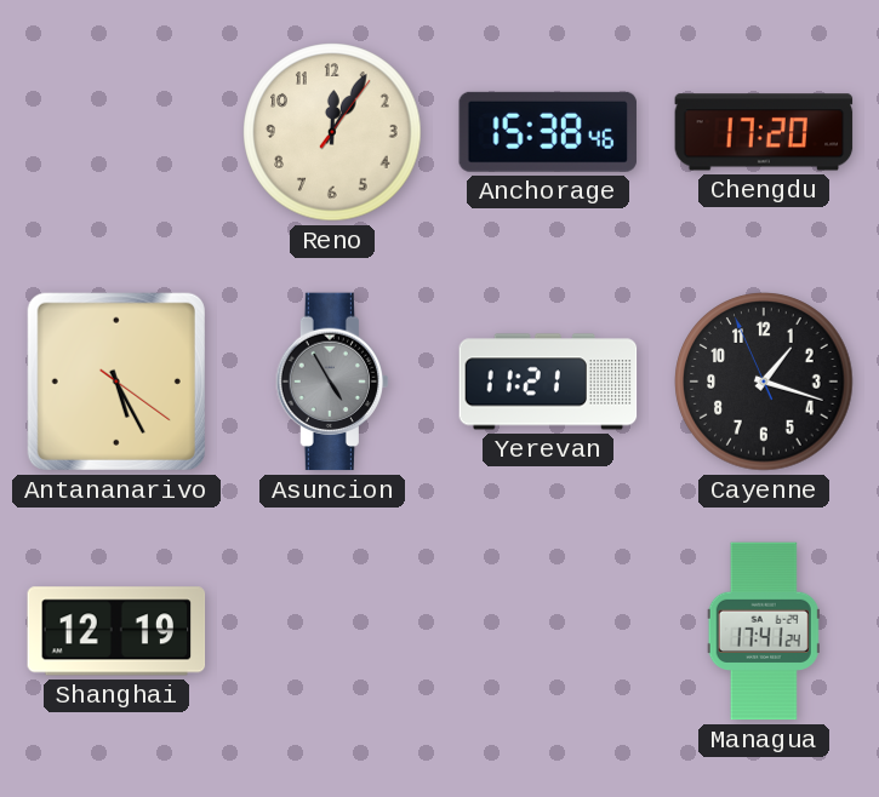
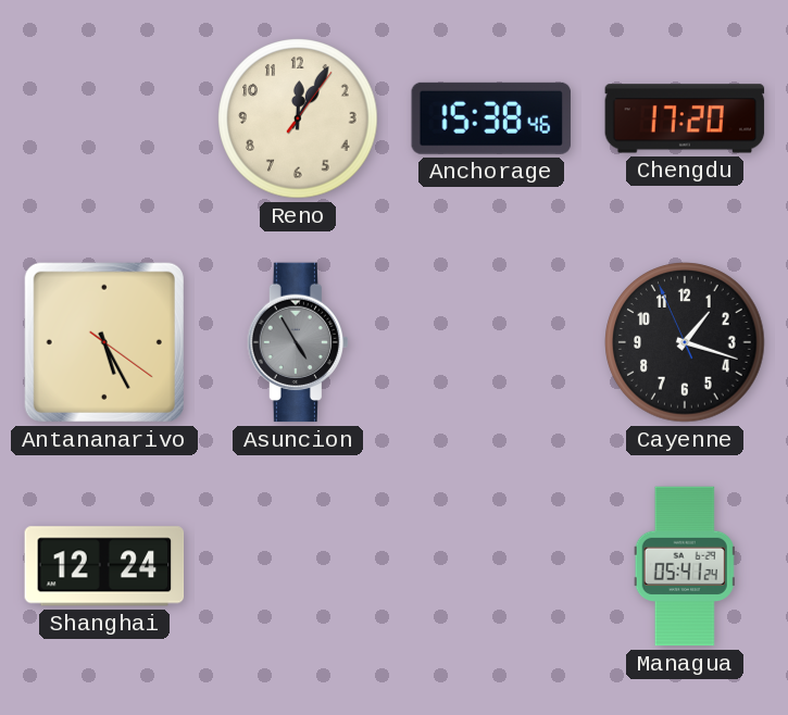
Yerevan: 11:21 -> none
Shanghai: 12:19 -> 12:24
Managua: 17:41 -> 05:41
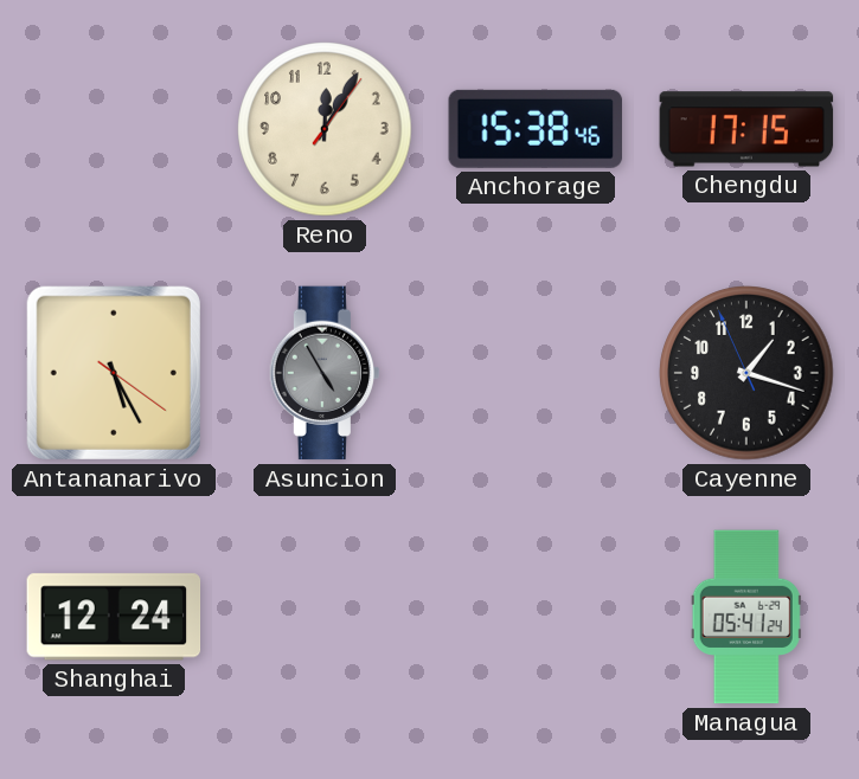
Chengdu: 17:20 -> 17:15
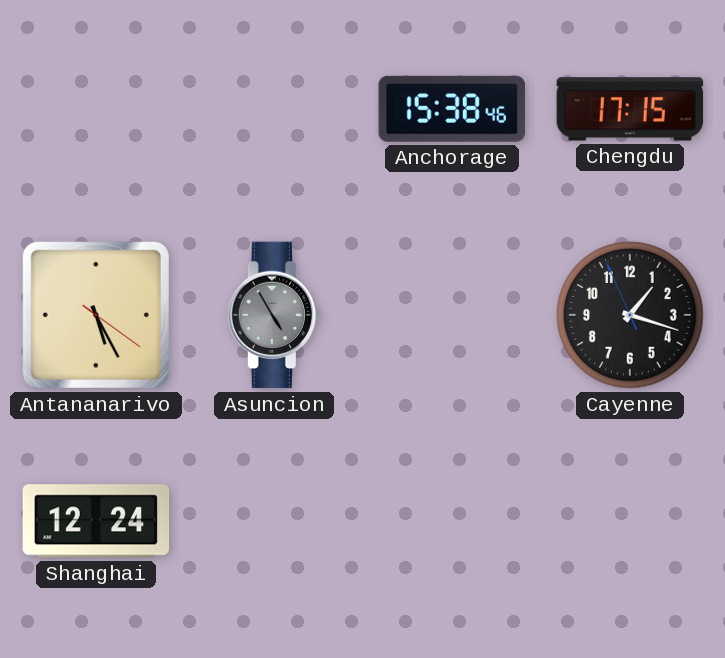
Reno: 12:05 -> none
Managua: 05:41 -> none
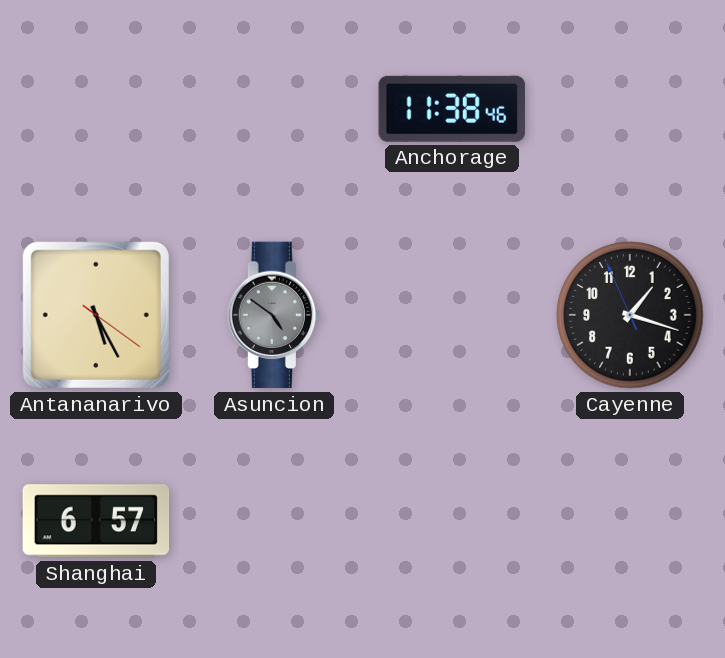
Anchorage: 15:38 -> 11:38
Chengdu: 17:15 -> none
Asuncion: 4:55 -> 4:51
Shanghai: 12:24 -> 6:57
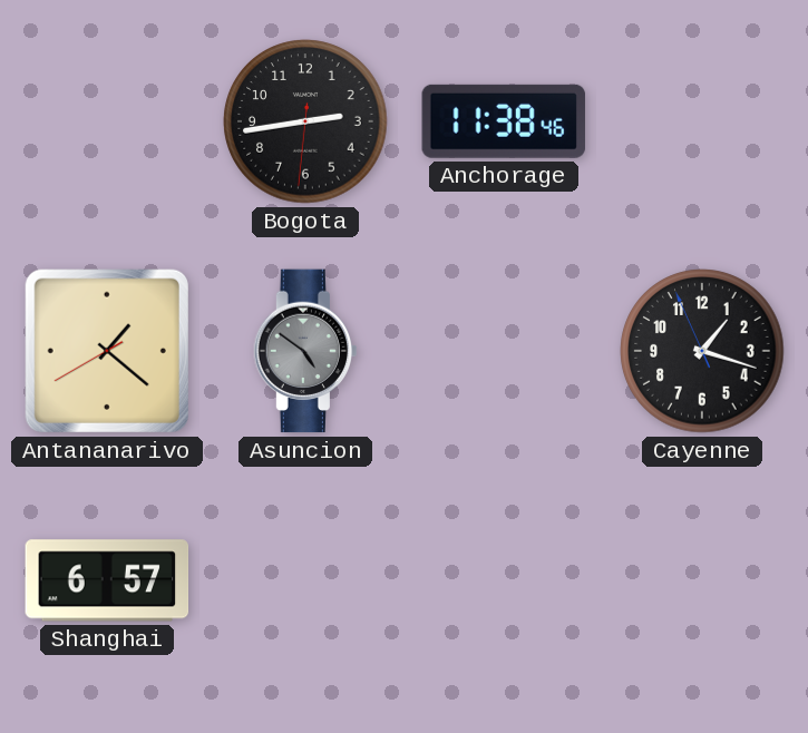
Bogota: none -> 2:43
Antananarivo: 5:25 -> 1:21
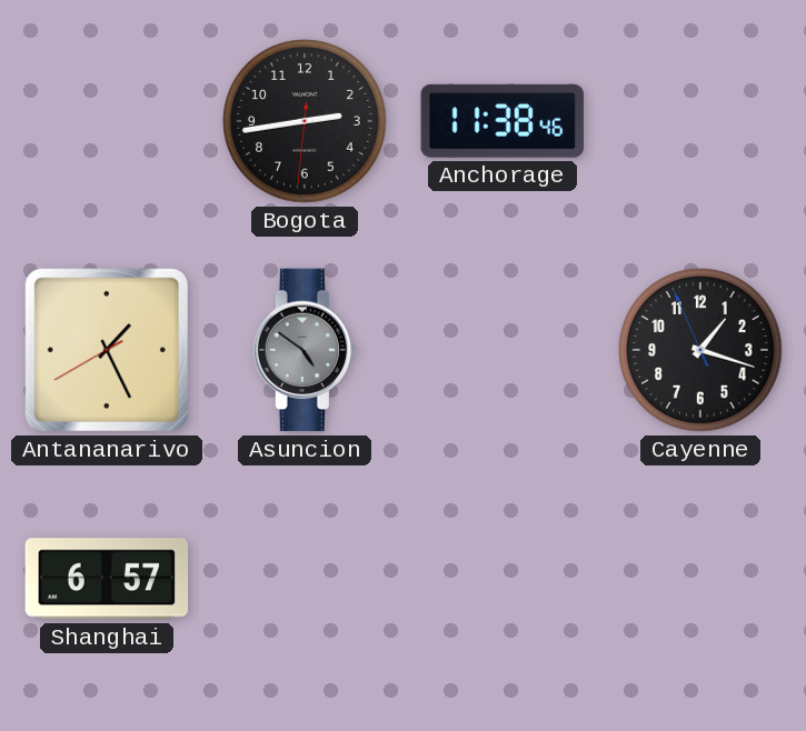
Antananarivo: 1:21 -> 1:25
